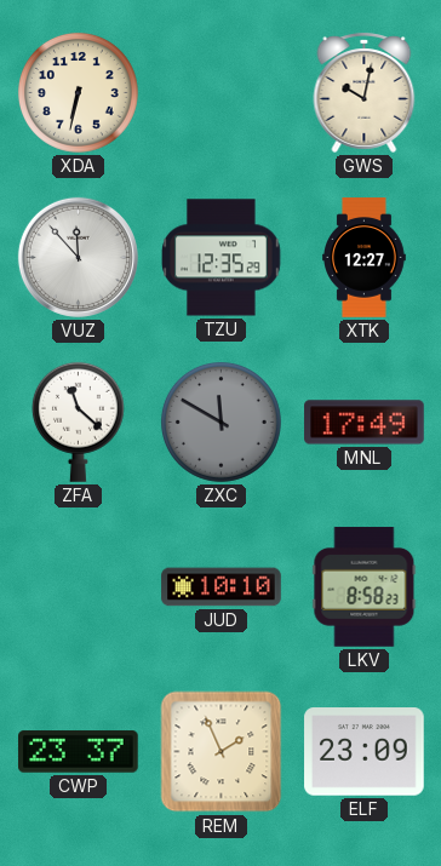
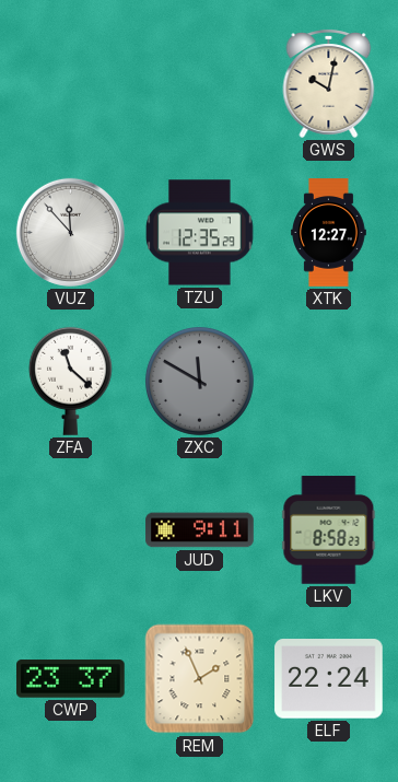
XDA: 6:32 -> none
MNL: 17:49 -> none
JUD: 10:10 -> 9:11
ELF: 23:09 -> 22:24
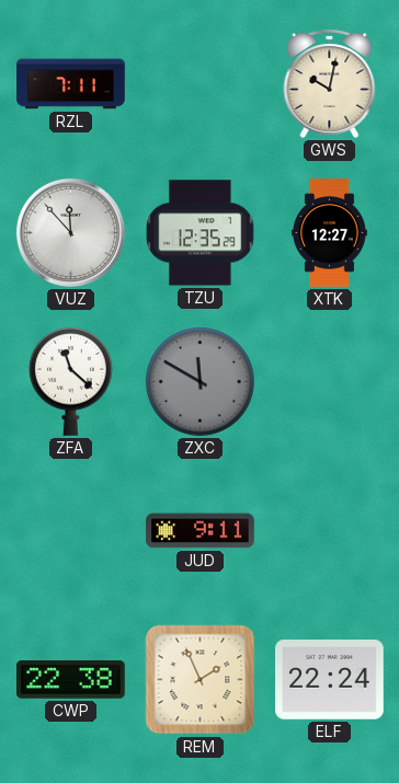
RZL: none -> 7:11
LKV: 8:58 -> none
CWP: 23:37 -> 22:38
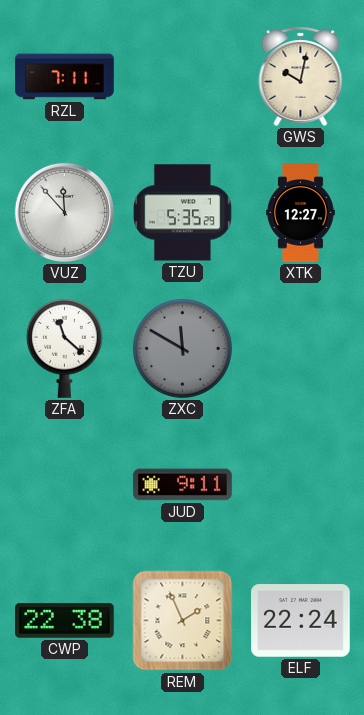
TZU: 12:35 -> 5:35
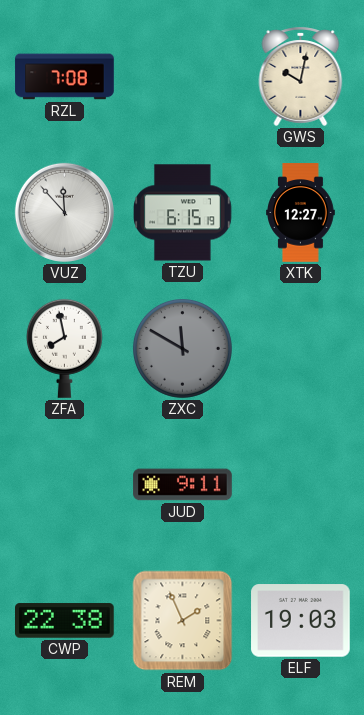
RZL: 7:11 -> 7:08
TZU: 5:35 -> 6:15
ZFA: 11:22 -> 7:58
ELF: 22:24 -> 19:03
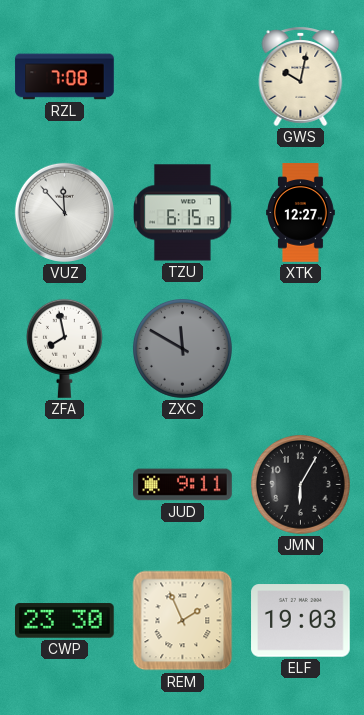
JMN: none -> 6:05
CWP: 22:38 -> 23:30
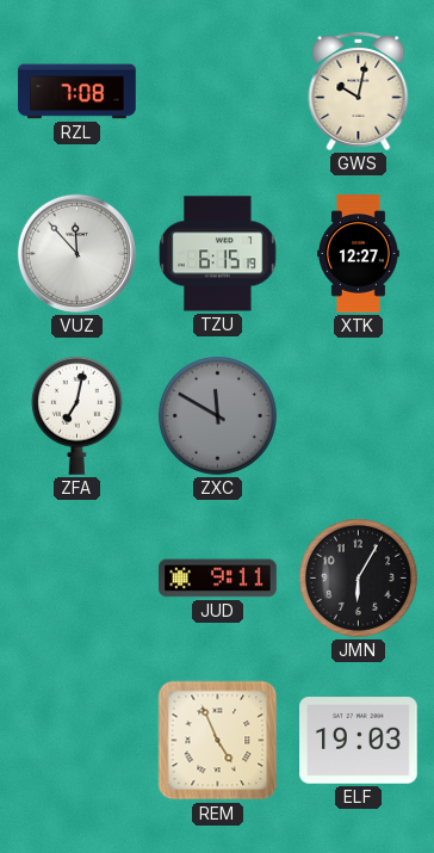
ZFA: 7:58 -> 7:02
CWP: 23:30 -> none
REM: 1:56 -> 4:56
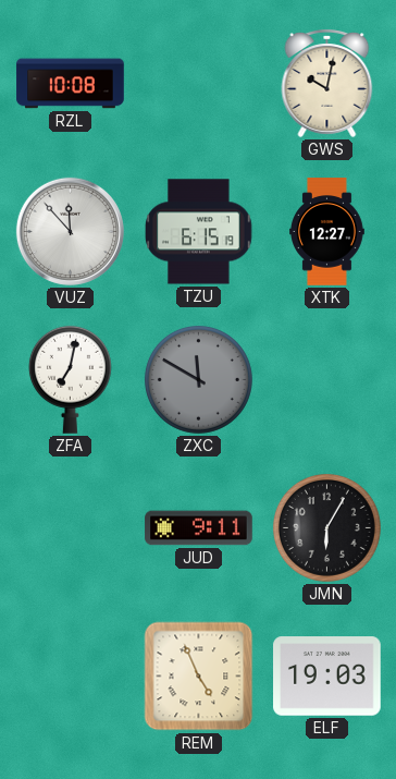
RZL: 7:08 -> 10:08
